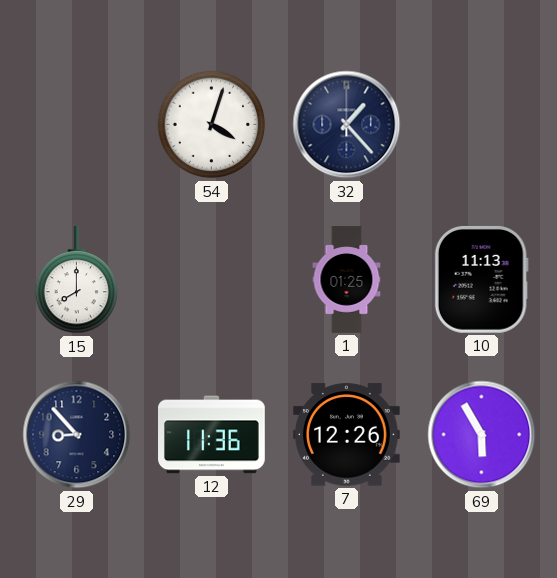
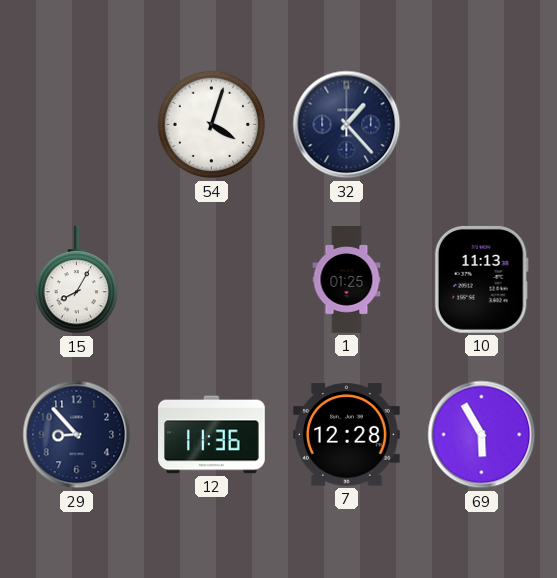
15: 8:00 -> 8:05
7: 12:26 -> 12:28
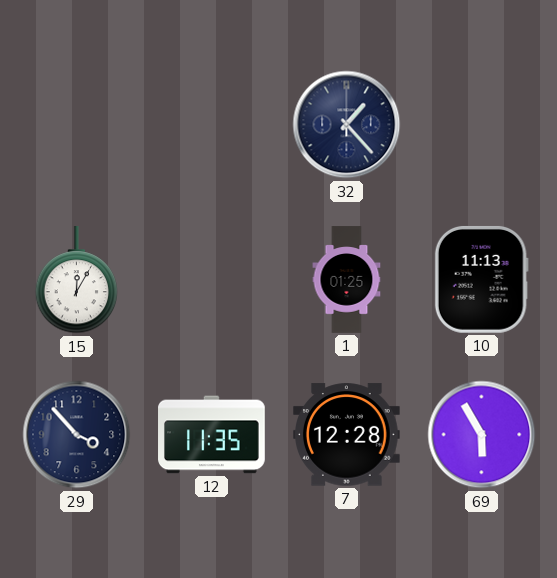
54: 4:03 -> none
15: 8:05 -> 12:05
29: 8:53 -> 3:53
12: 11:36 -> 11:35
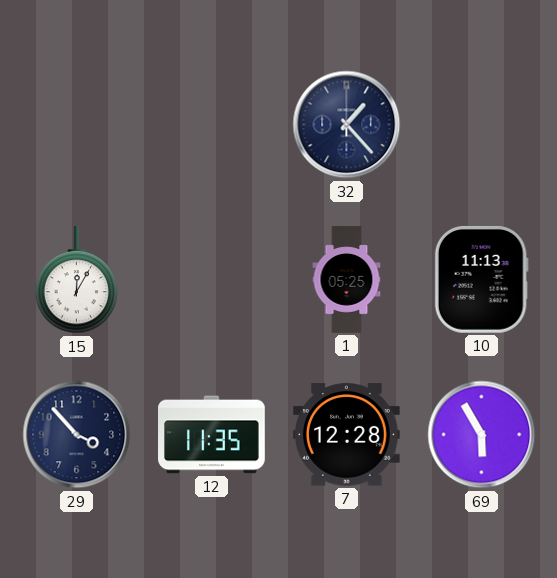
1: 01:25 -> 05:25
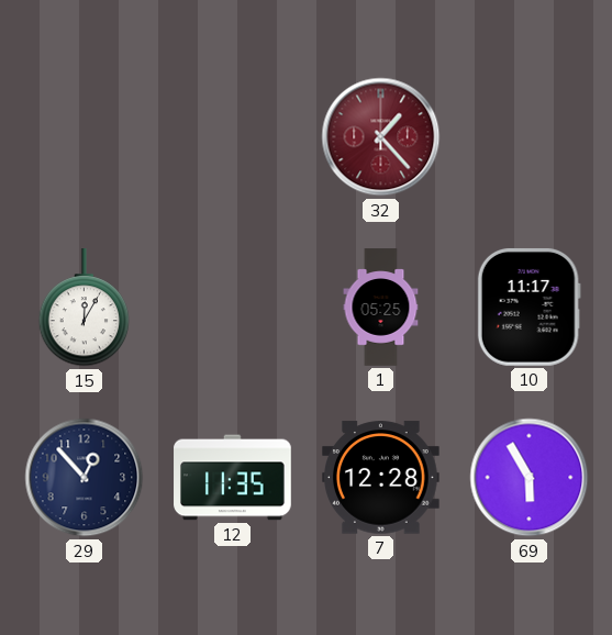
32 dial: navy -> burgundy
10: 11:13 -> 11:17
29: 3:53 -> 12:53
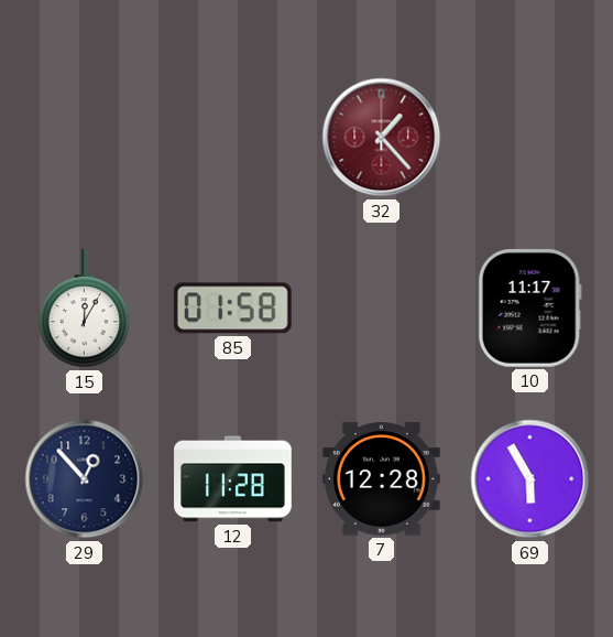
85: none -> 01:58
1: 05:25 -> none
12: 11:35 -> 11:28
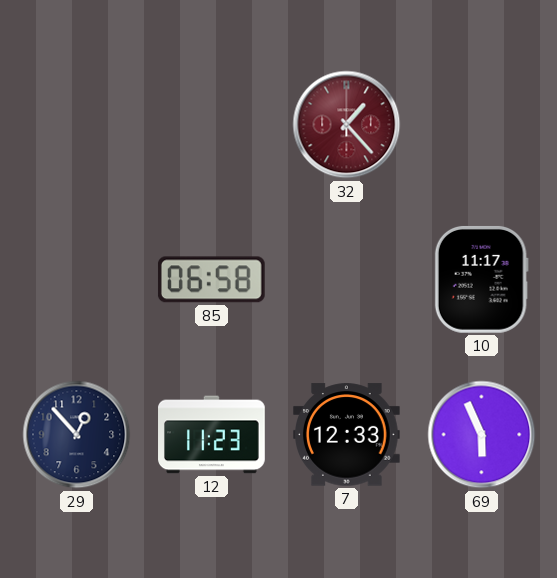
15: 12:05 -> none
85: 01:58 -> 06:58
12: 11:28 -> 11:23
7: 12:28 -> 12:33
69: 5:55 -> 5:56
